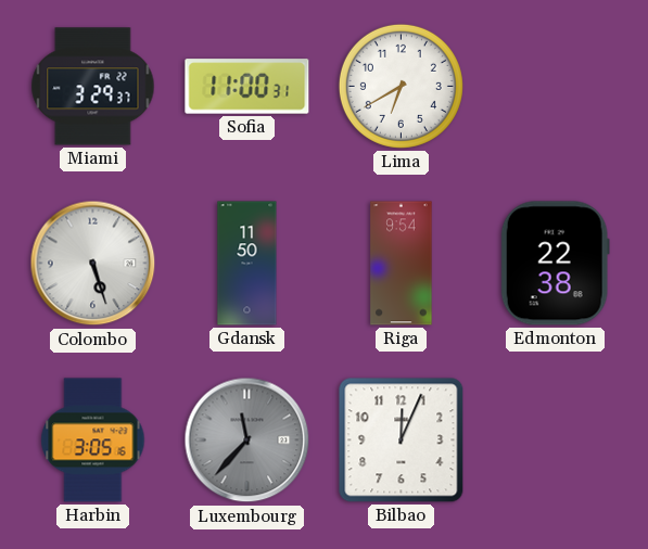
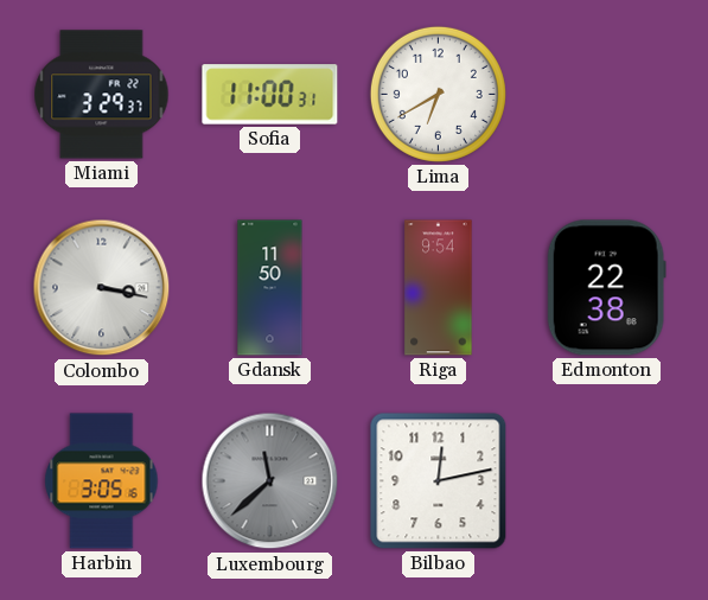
Colombo: 5:27 -> 3:17
Luxembourg: 11:37 -> 11:38
Bilbao: 12:04 -> 12:13
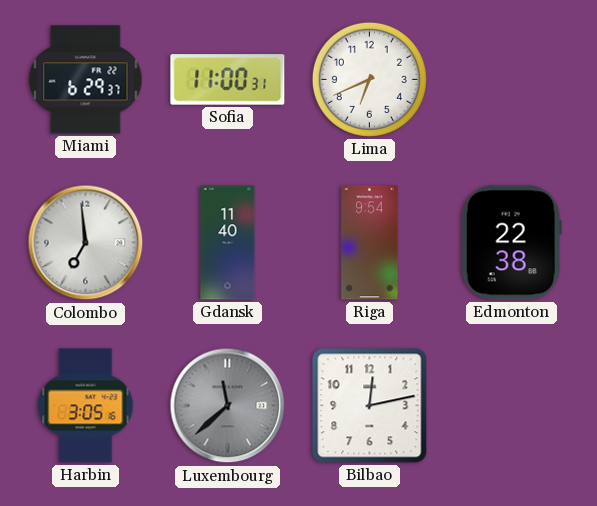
Miami: 3:29 -> 6:29
Lima: 6:40 -> 6:41
Colombo: 3:17 -> 6:59
Gdansk: 11:50 -> 11:40
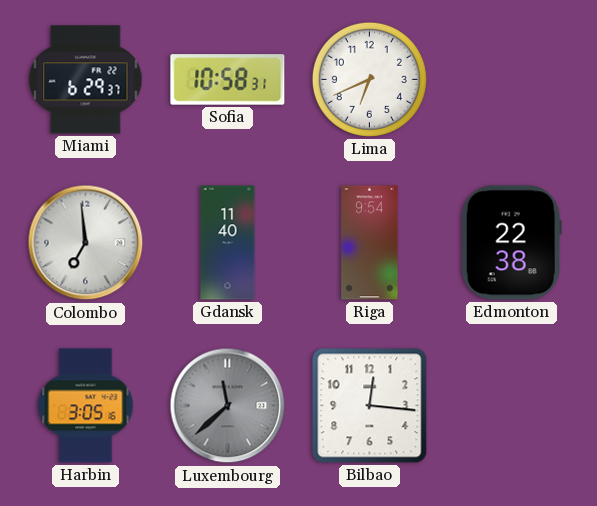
Sofia: 11:00 -> 10:58
Bilbao: 12:13 -> 12:16
